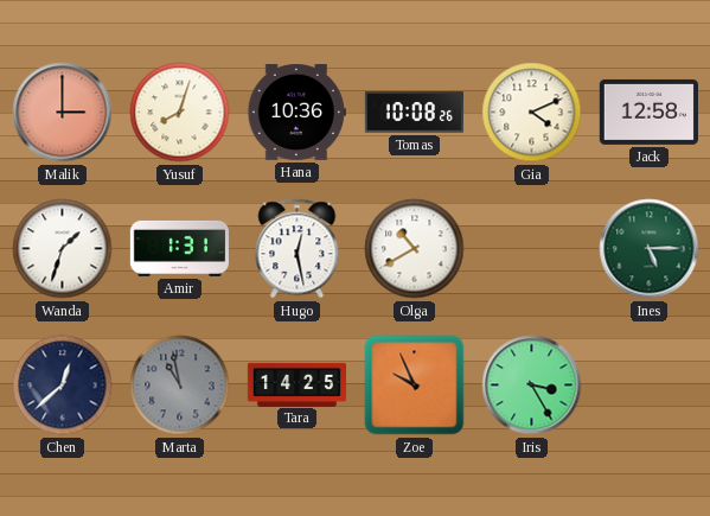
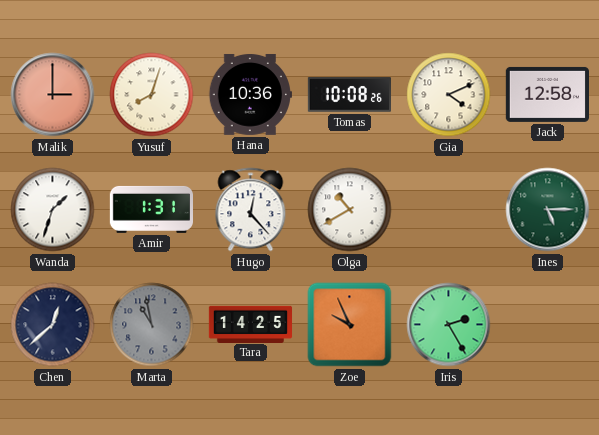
Hugo: 12:28 -> 12:23
Iris: 3:25 -> 2:25
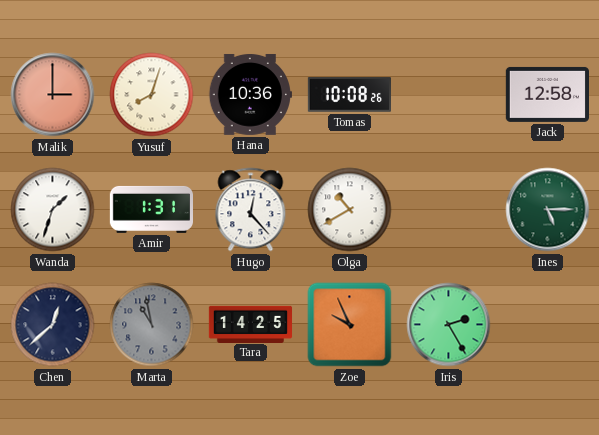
Gia: 4:11 -> none
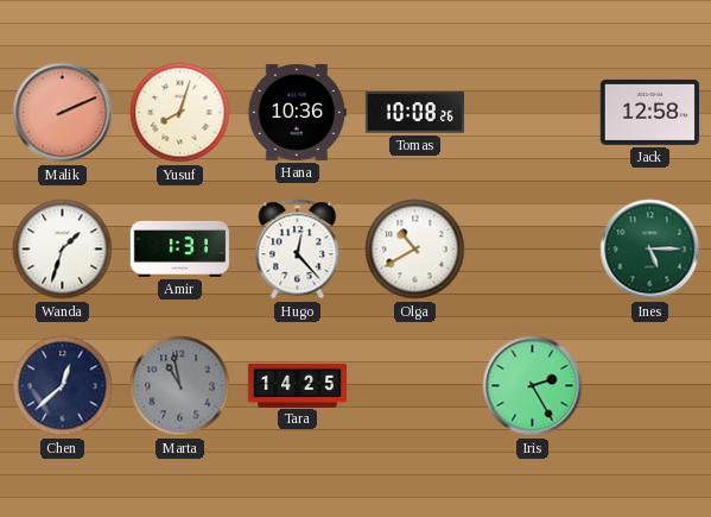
Malik: 3:00 -> 2:11
Zoe: 9:56 -> none
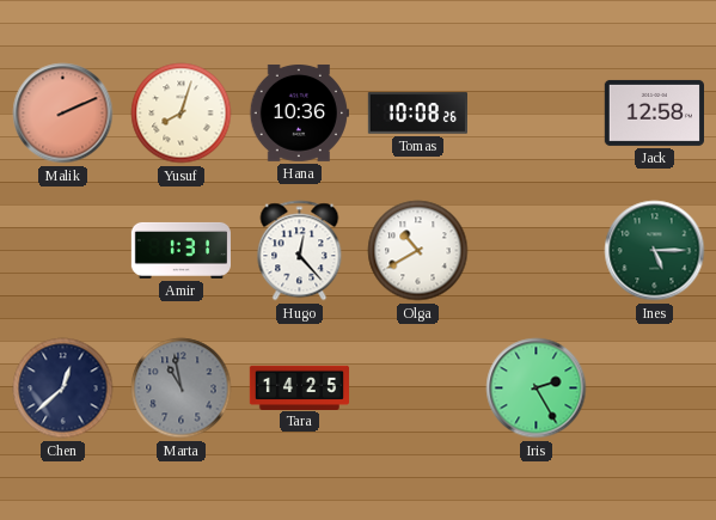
Wanda: 1:33 -> none
